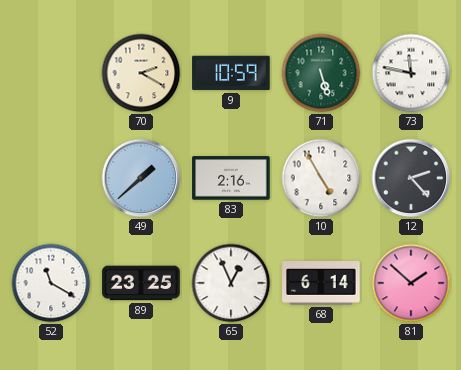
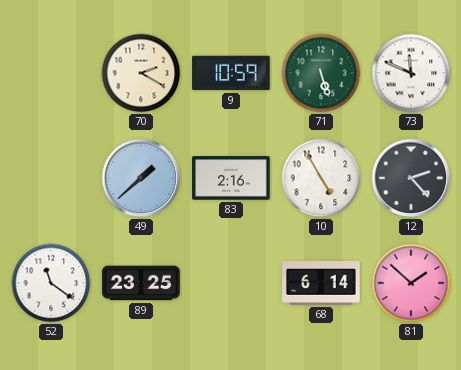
73: 11:47 -> 11:49
52: 11:20 -> 11:21
65: 12:56 -> none
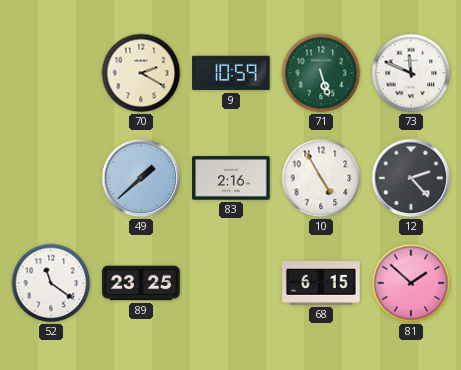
68: 6:14 -> 6:15
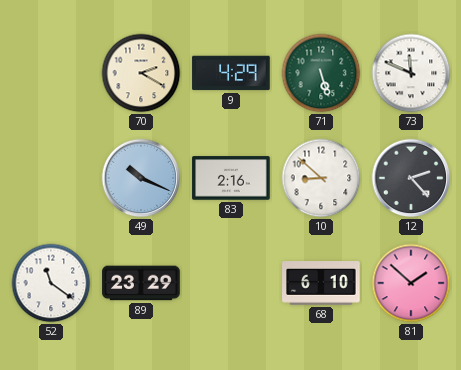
9: 10:59 -> 4:29
49: 1:38 -> 10:19
10: 4:55 -> 8:52
89: 23:25 -> 23:29
68: 6:15 -> 6:10
